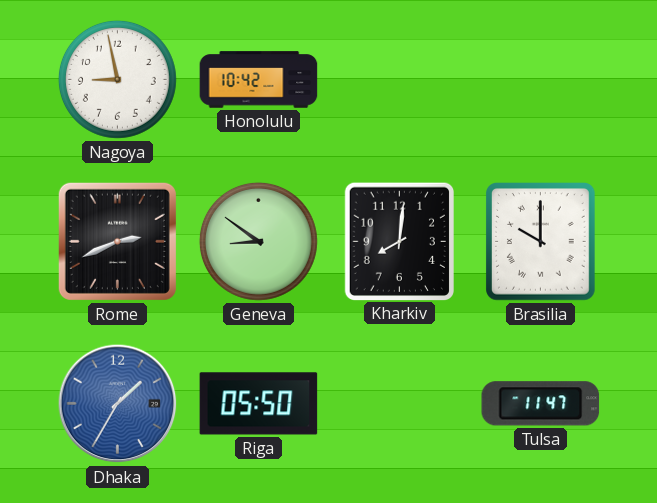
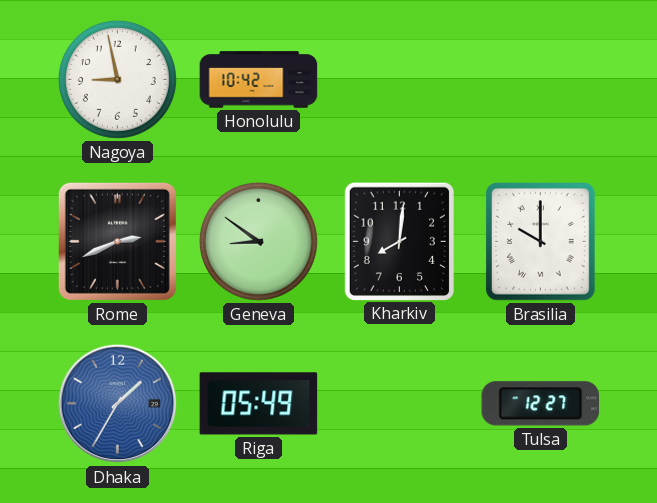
Riga: 05:50 -> 05:49
Tulsa: 11:47 -> 12:27
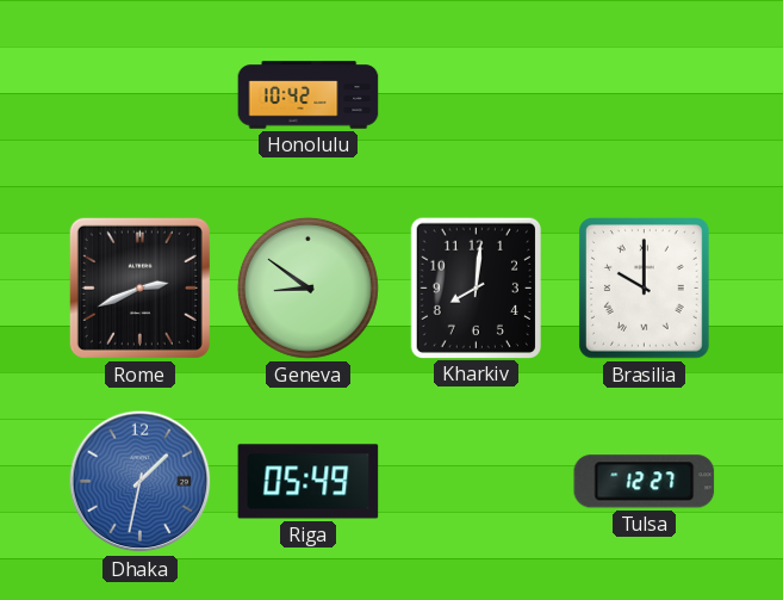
Nagoya: 8:58 -> none
Dhaka: 1:35 -> 1:32
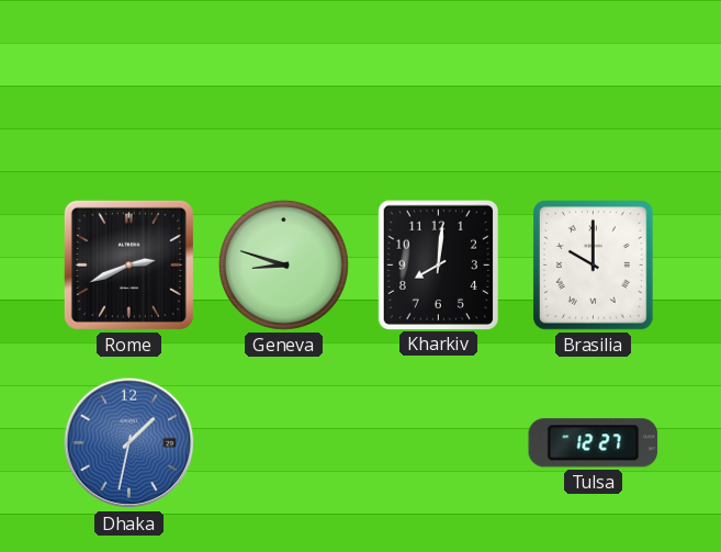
Honolulu: 10:42 -> none
Geneva: 8:51 -> 8:48
Riga: 05:49 -> none
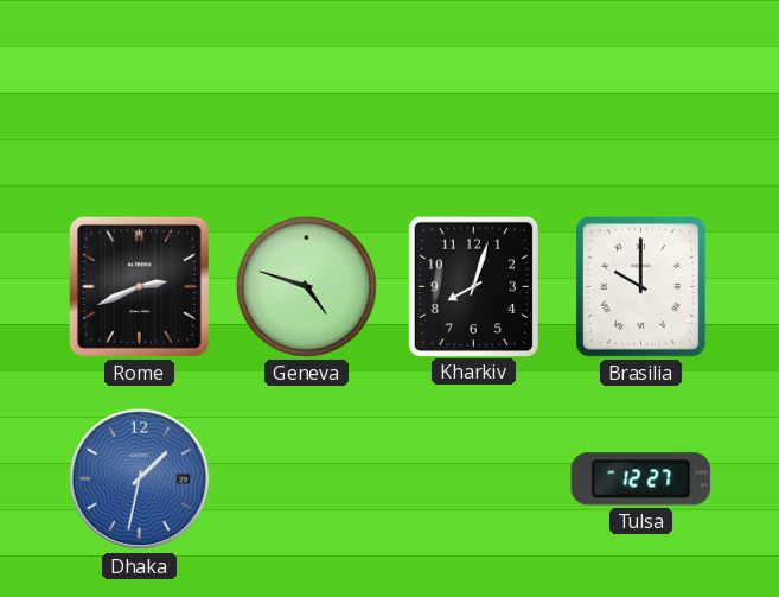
Geneva: 8:48 -> 4:48
Kharkiv: 8:01 -> 8:03
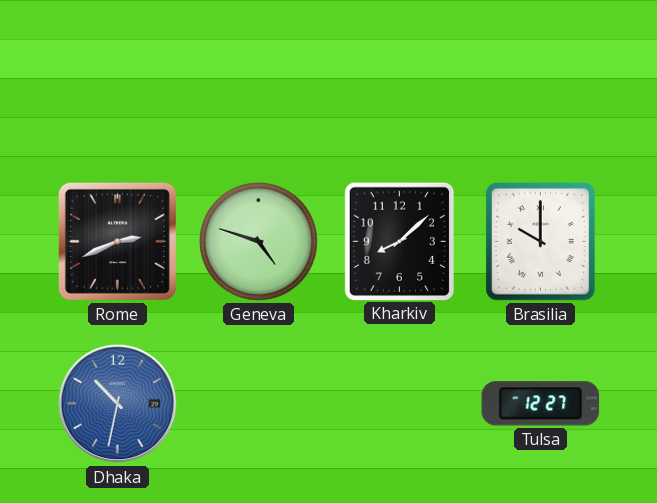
Kharkiv: 8:03 -> 8:08
Dhaka: 1:32 -> 10:32
